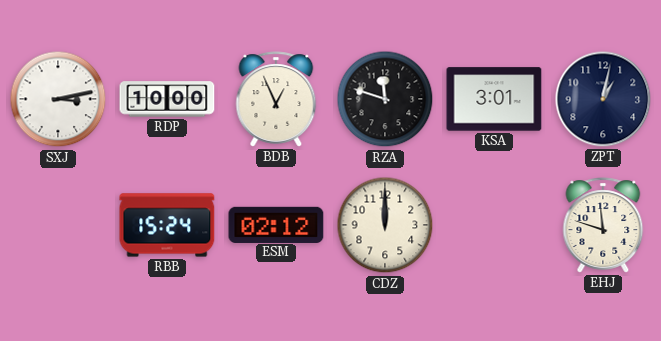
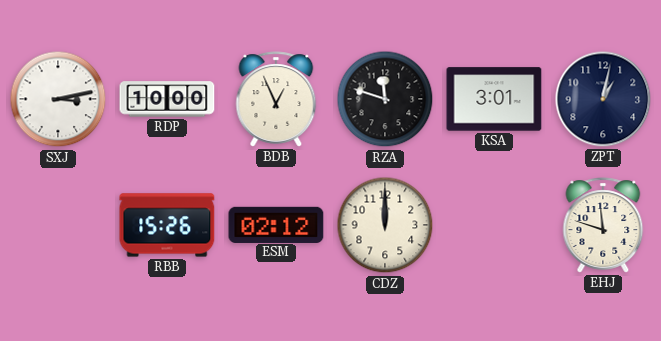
RBB: 15:24 -> 15:26
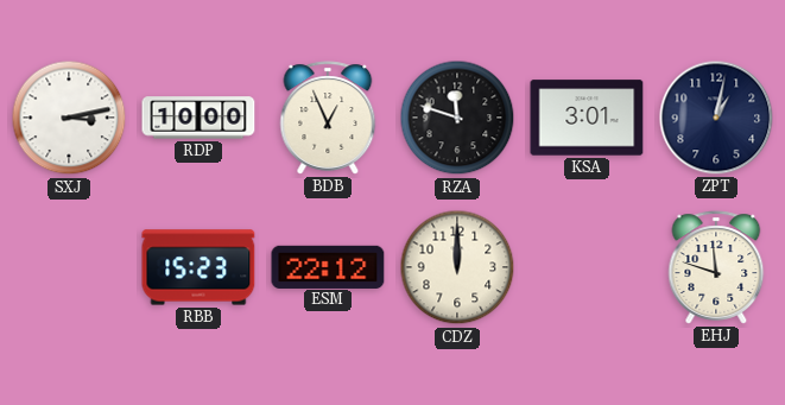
RBB: 15:26 -> 15:23
ESM: 02:12 -> 22:12
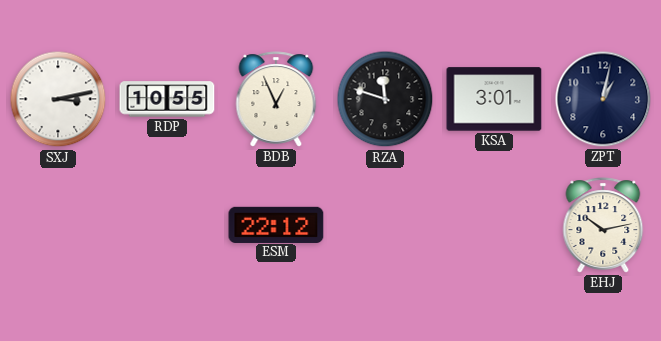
RDP: 10:00 -> 10:55
RBB: 15:23 -> none
CDZ: 12:00 -> none
EHJ: 11:48 -> 10:13
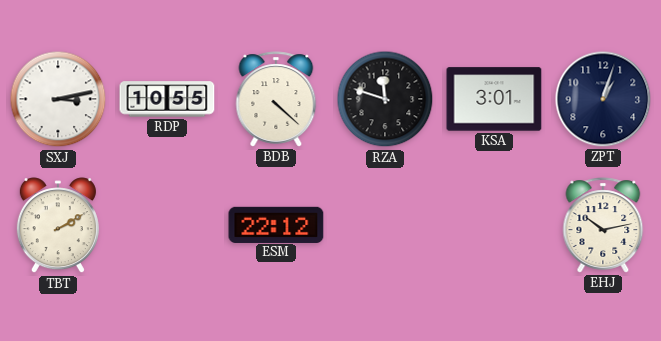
BDB: 12:56 -> 4:22
ZPT: 1:02 -> 1:03
TBT: none -> 2:10
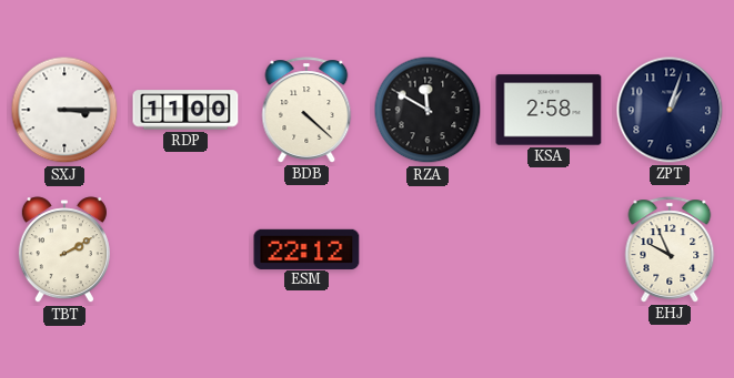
SXJ: 3:13 -> 3:15
RDP: 10:55 -> 11:00
RZA: 11:48 -> 11:50
KSA: 3:01 -> 2:58
EHJ: 10:13 -> 9:56
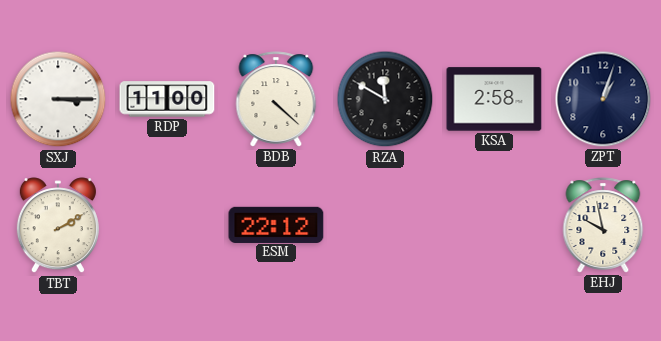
EHJ: 9:56 -> 9:58
